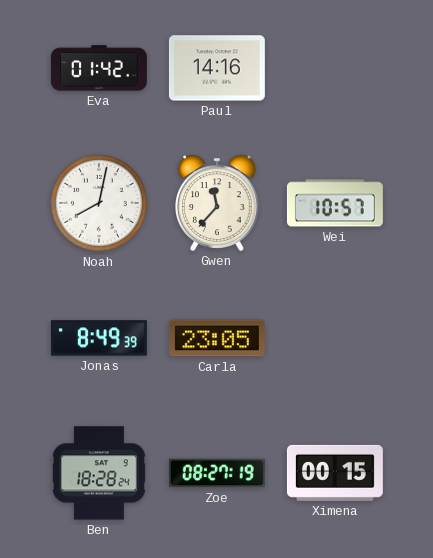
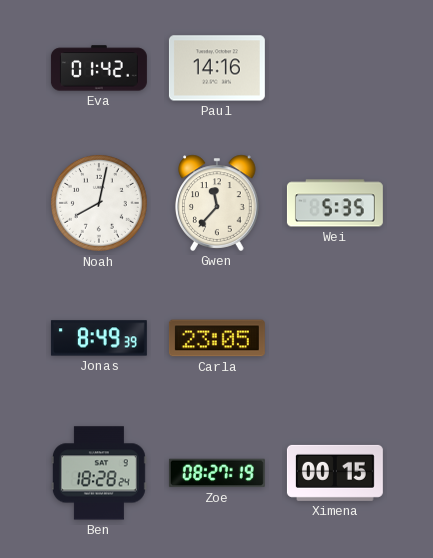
Wei: 10:57 -> 5:35
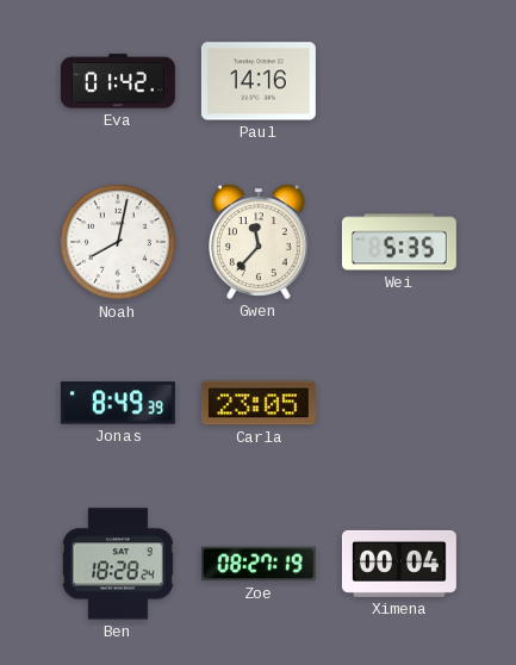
Ximena: 00:15 -> 00:04
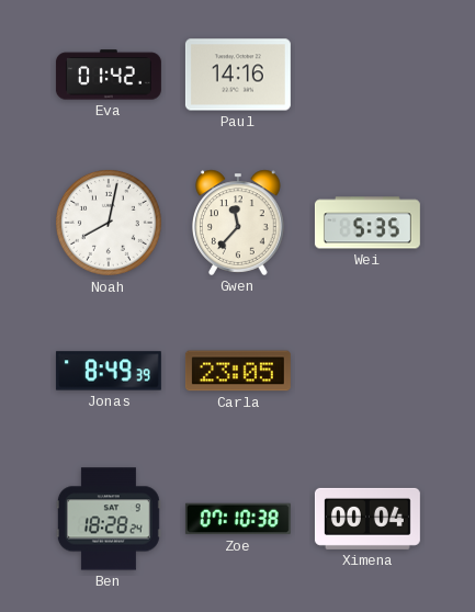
Zoe: 08:27 -> 07:10
